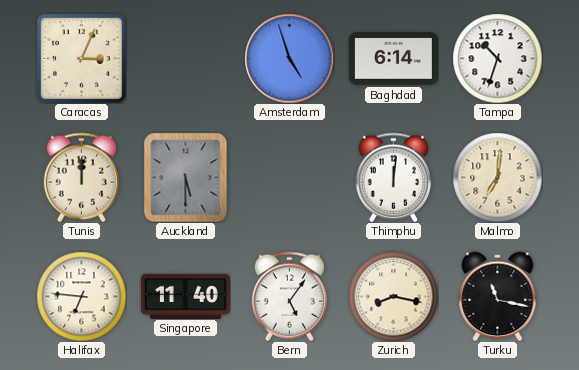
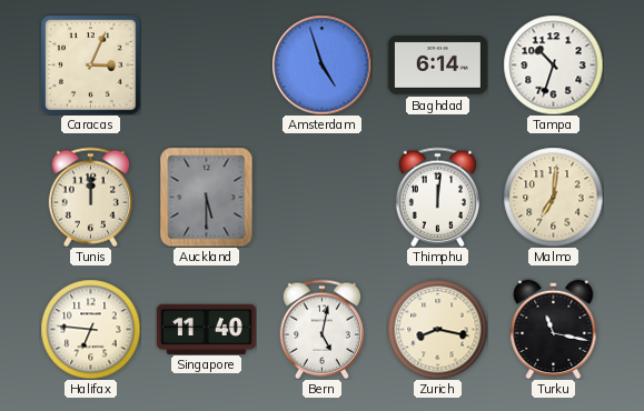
Bern: 5:06 -> 5:02
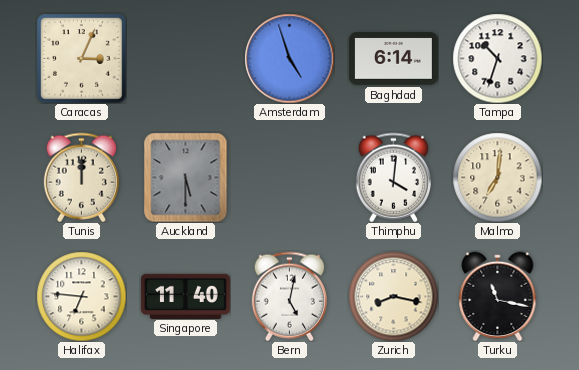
Thimphu: 12:01 -> 4:01
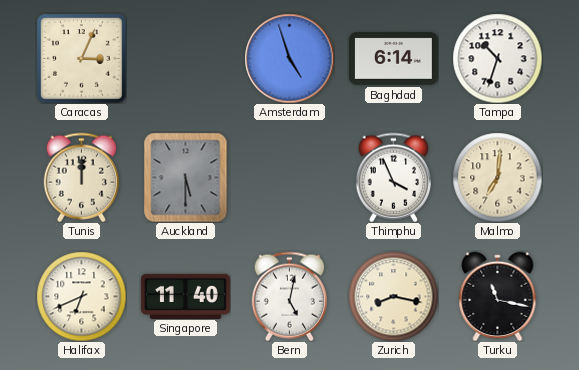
Thimphu: 4:01 -> 3:56
Halifax: 6:46 -> 6:41
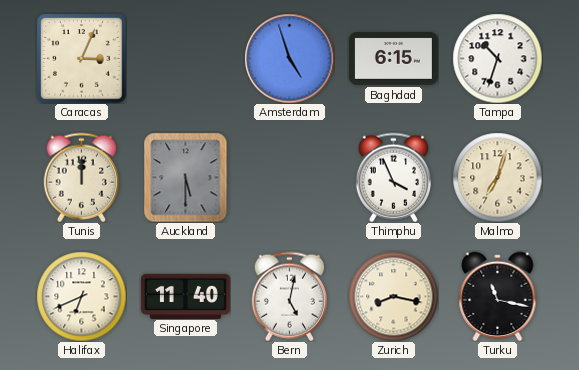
Baghdad: 6:14 -> 6:15
Malmo: 7:01 -> 7:03
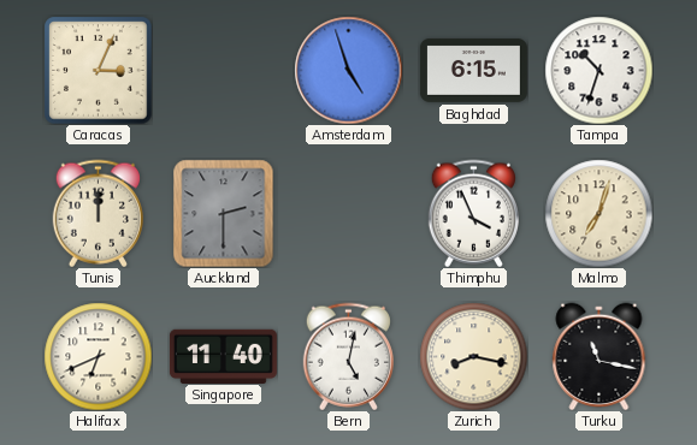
Auckland: 5:30 -> 2:30
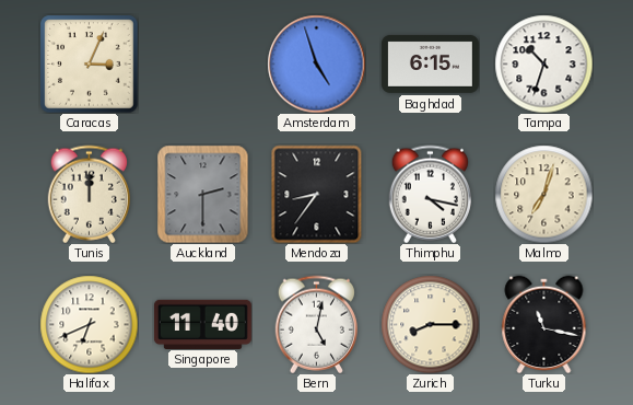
Mendoza: none -> 8:36
Thimphu: 3:56 -> 4:17
Zurich: 8:17 -> 8:15
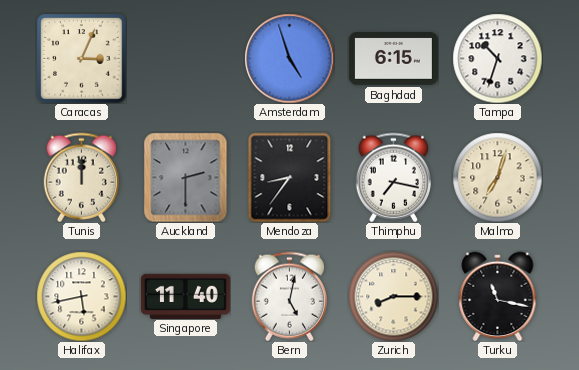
Thimphu: 4:17 -> 7:17
Halifax: 6:41 -> 5:43
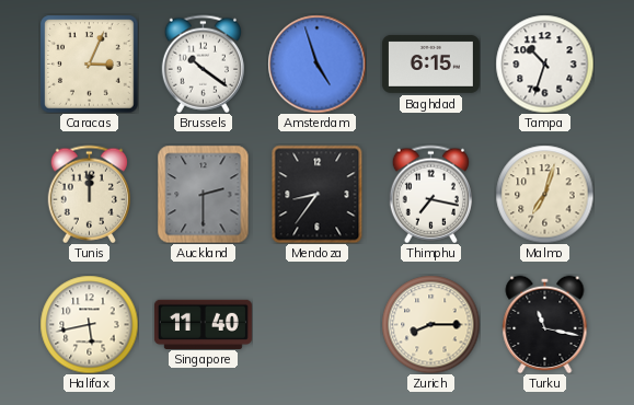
Brussels: none -> 10:21
Bern: 5:02 -> none
